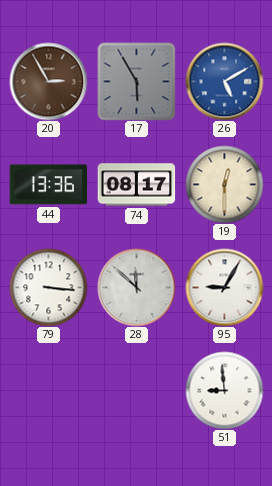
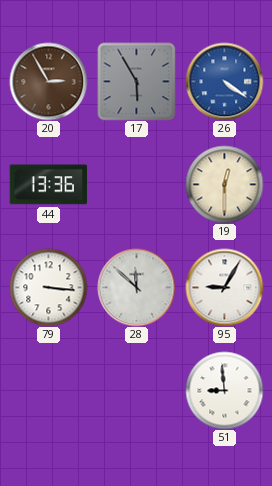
26: 5:10 -> 4:21
74: 08:17 -> none
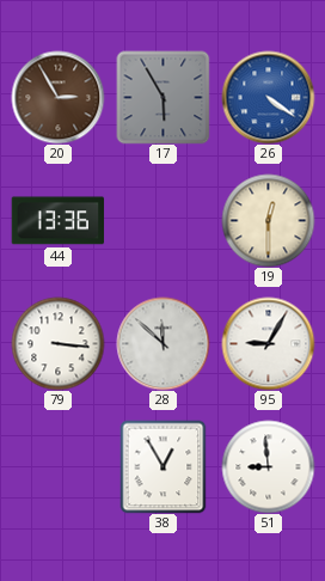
38: none -> 12:55
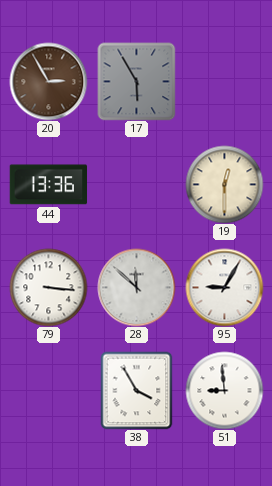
26: 4:21 -> none
38: 12:55 -> 3:55
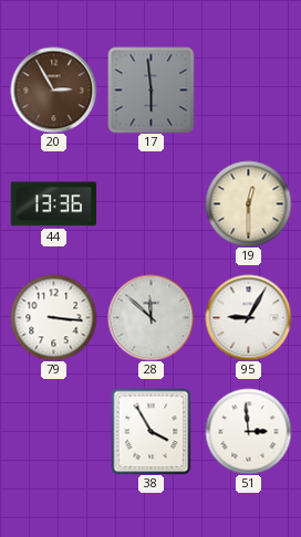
17: 5:55 -> 5:59
51: 8:59 -> 2:59
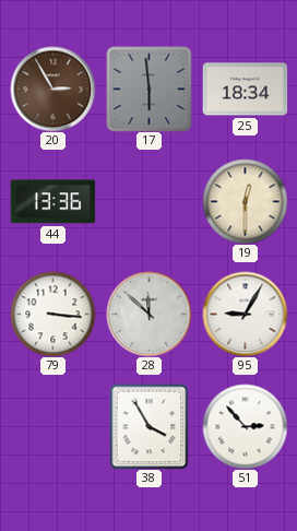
25: none -> 18:34
51: 2:59 -> 2:53
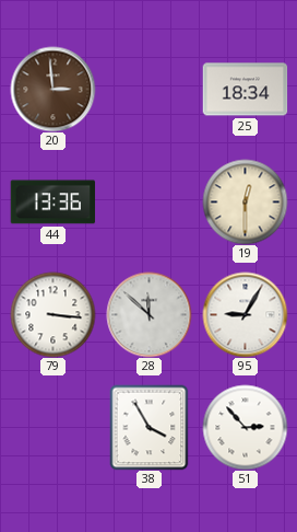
20: 2:55 -> 2:59
17: 5:59 -> none
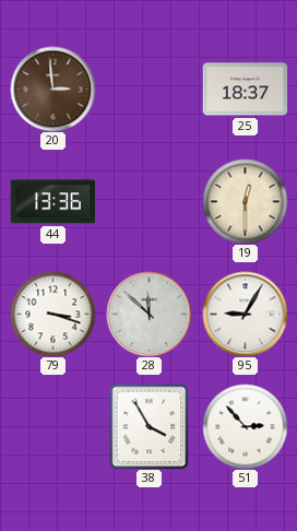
25: 18:34 -> 18:37
79: 3:16 -> 3:18
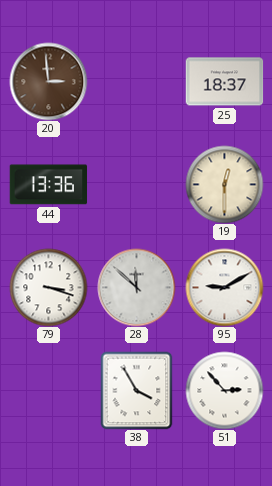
95: 9:05 -> 9:10
